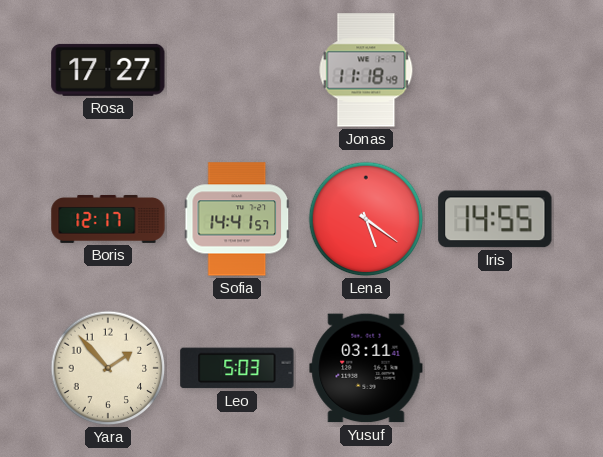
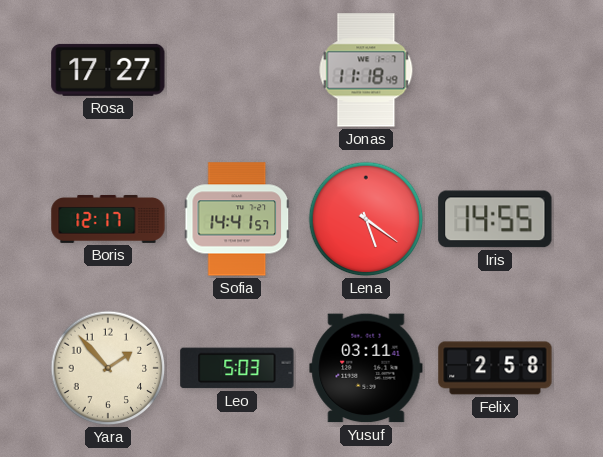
Felix: none -> 2:58
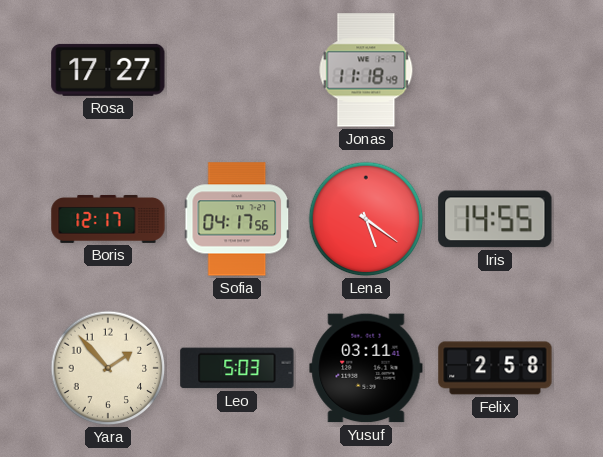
Sofia: 14:41 -> 04:17
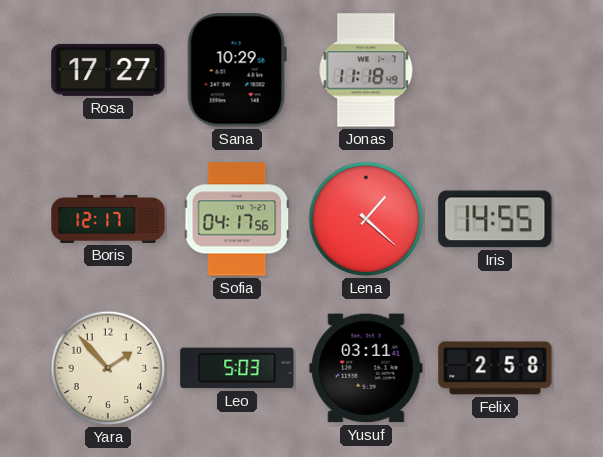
Sana: none -> 10:29
Lena: 5:21 -> 1:22
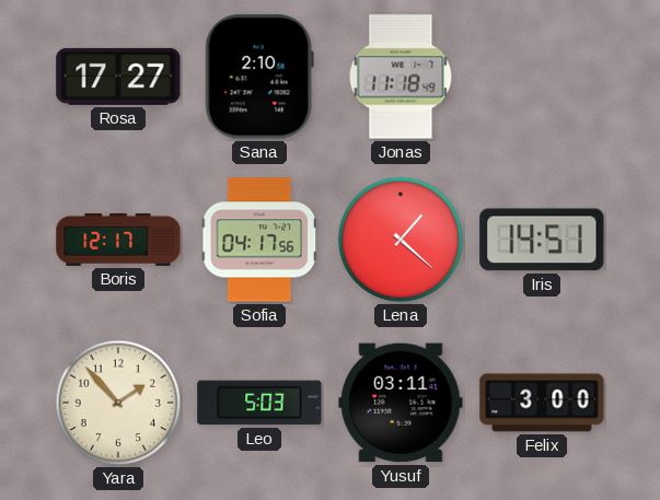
Sana: 10:29 -> 2:10
Iris: 14:55 -> 14:51
Felix: 2:58 -> 3:00
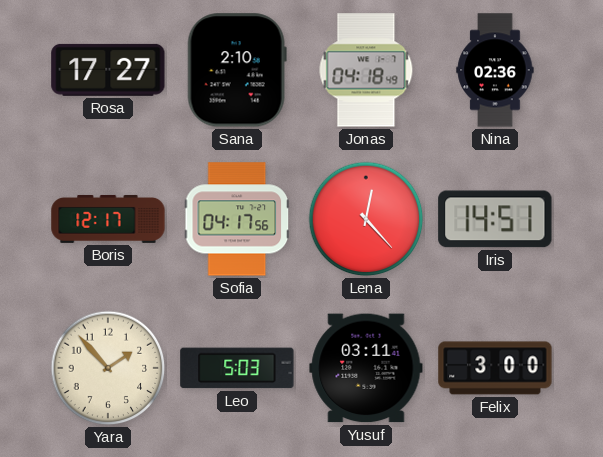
Jonas: 11:18 -> 04:18
Nina: none -> 02:36
Lena: 1:22 -> 12:23
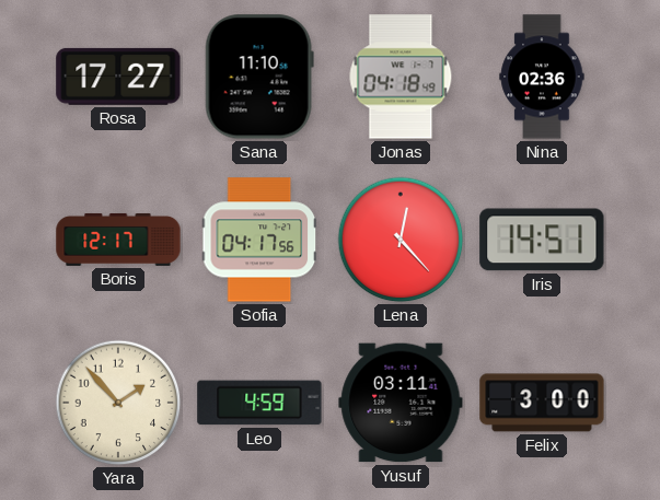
Sana: 2:10 -> 11:10
Leo: 5:03 -> 4:59
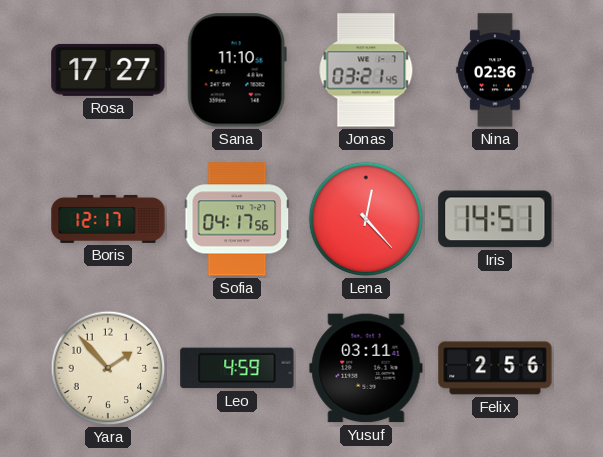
Jonas: 04:18 -> 03:21
Felix: 3:00 -> 2:56
